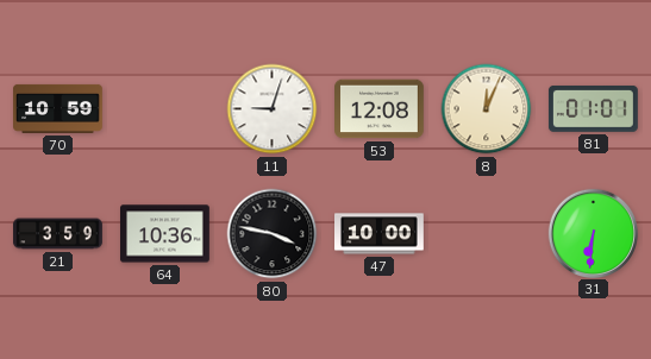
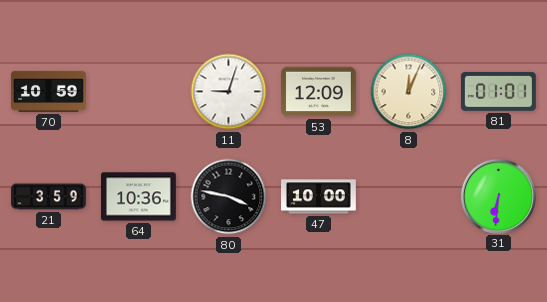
53: 12:08 -> 12:09
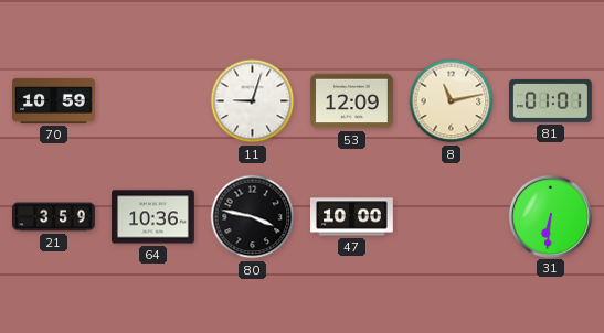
8: 12:04 -> 11:13
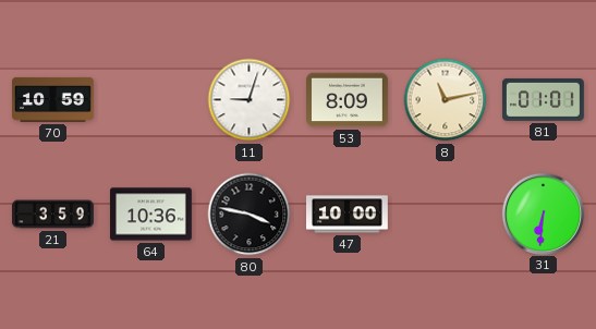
53: 12:09 -> 8:09
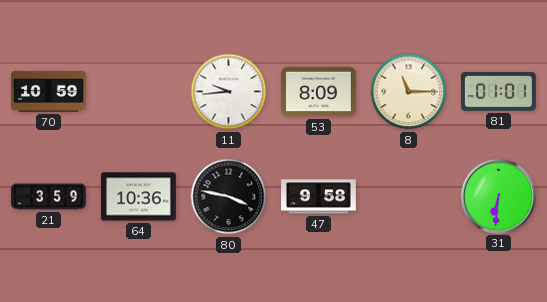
11: 9:03 -> 9:44
8: 11:13 -> 11:15
47: 10:00 -> 9:58
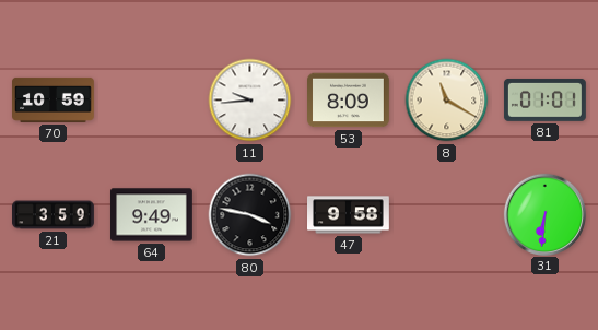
8: 11:15 -> 11:20
64: 10:36 -> 9:49
